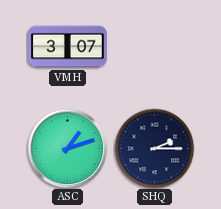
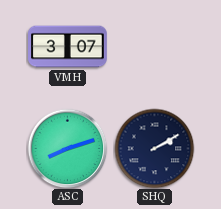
ASC: 1:12 -> 8:12
SHQ: 2:15 -> 2:10
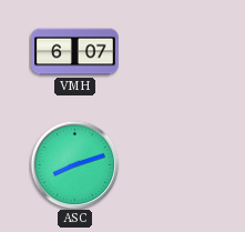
VMH: 3:07 -> 6:07
SHQ: 2:10 -> none
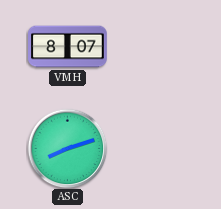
VMH: 6:07 -> 8:07
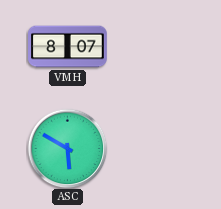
ASC: 8:12 -> 5:50
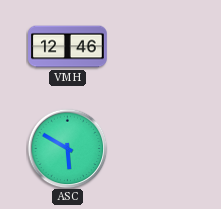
VMH: 8:07 -> 12:46
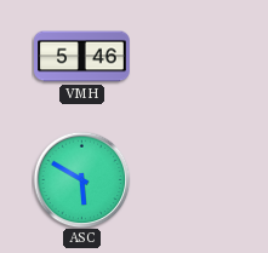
VMH: 12:46 -> 5:46
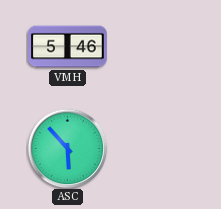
ASC: 5:50 -> 5:53
